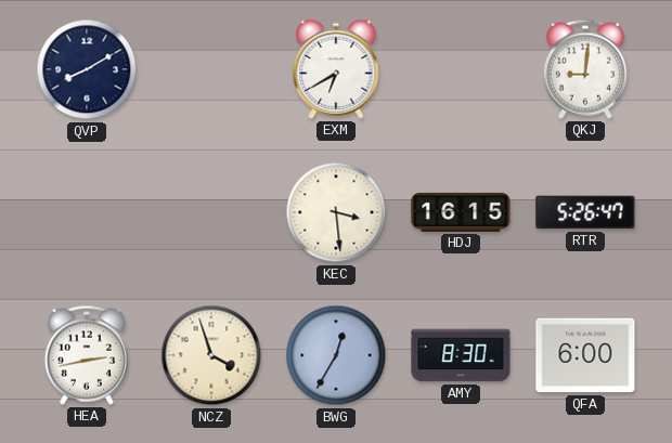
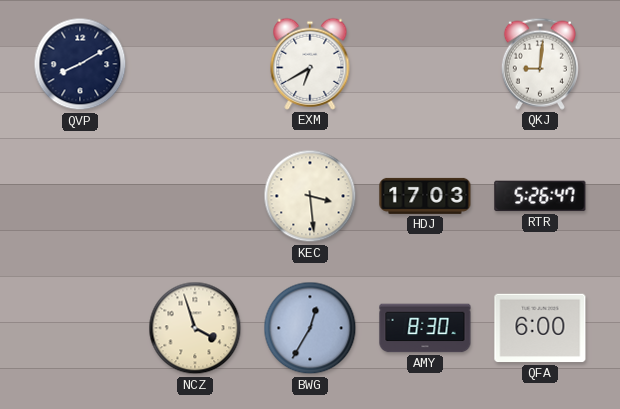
HDJ: 16:15 -> 17:03
HEA: 2:43 -> none
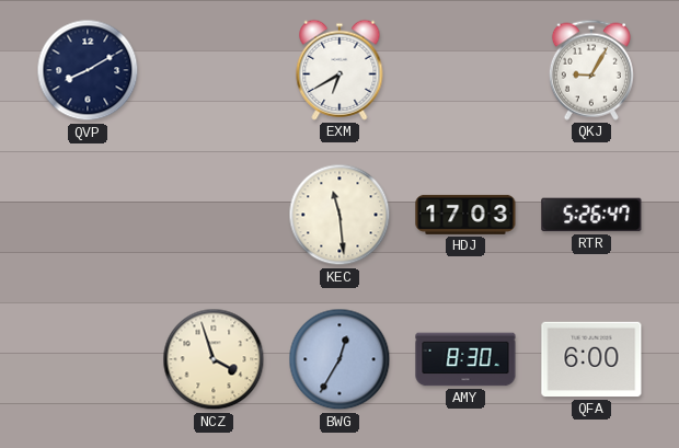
QKJ: 9:01 -> 9:05
KEC: 3:29 -> 11:29
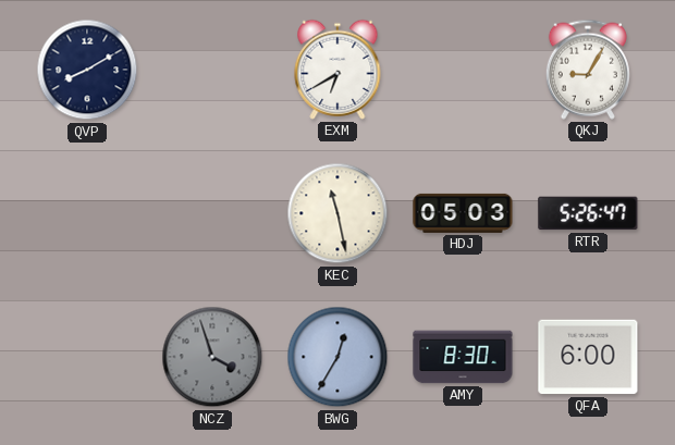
KEC: 11:29 -> 11:28
HDJ: 17:03 -> 05:03
NCZ dial: cream -> grey
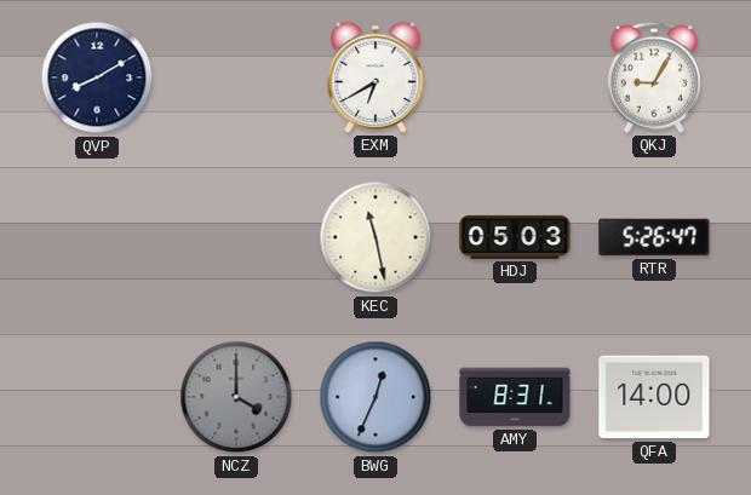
NCZ: 3:57 -> 4:00
BWG: 12:35 -> 12:34
AMY: 8:30 -> 8:31
QFA: 6:00 -> 14:00
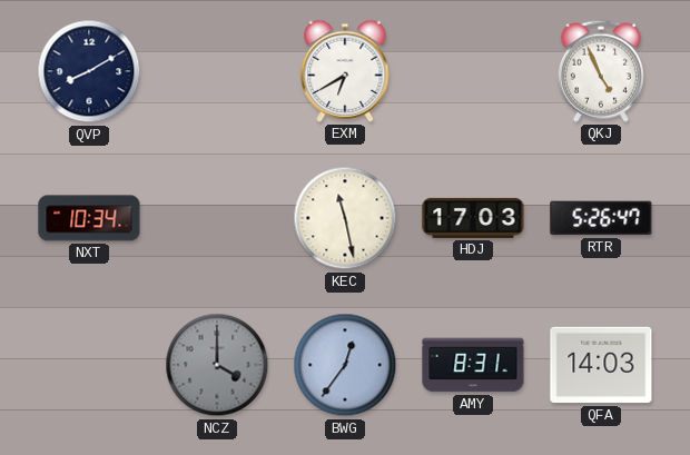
QKJ: 9:05 -> 4:56
NXT: none -> 10:34
HDJ: 05:03 -> 17:03
BWG: 12:34 -> 12:36
QFA: 14:00 -> 14:03
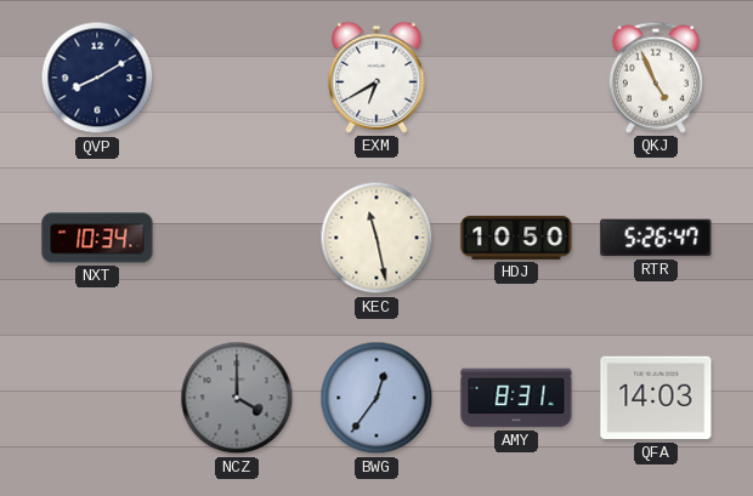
HDJ: 17:03 -> 10:50
